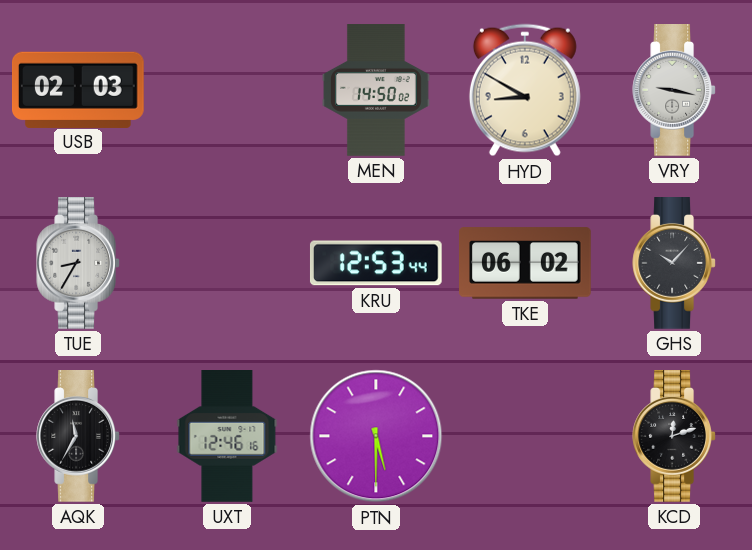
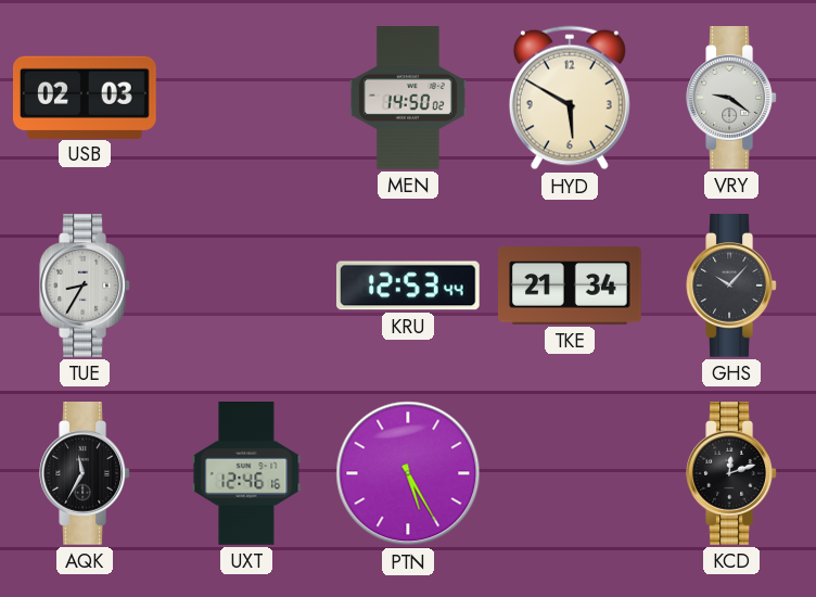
HYD: 8:50 -> 5:50
VRY: 9:17 -> 9:21
TKE: 06:02 -> 21:34
PTN: 5:30 -> 5:25
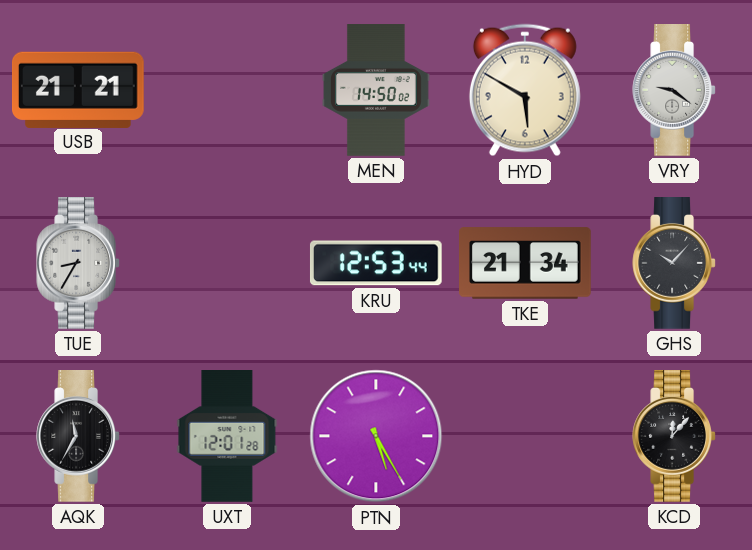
USB: 02:03 -> 21:21
UXT: 12:46 -> 12:01
KCD: 12:12 -> 12:07
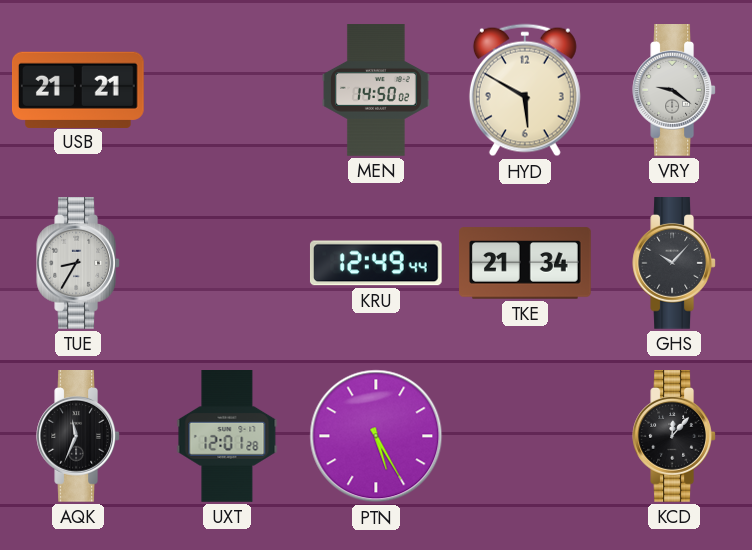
KRU: 12:53 -> 12:49
AQK: 11:35 -> 11:34
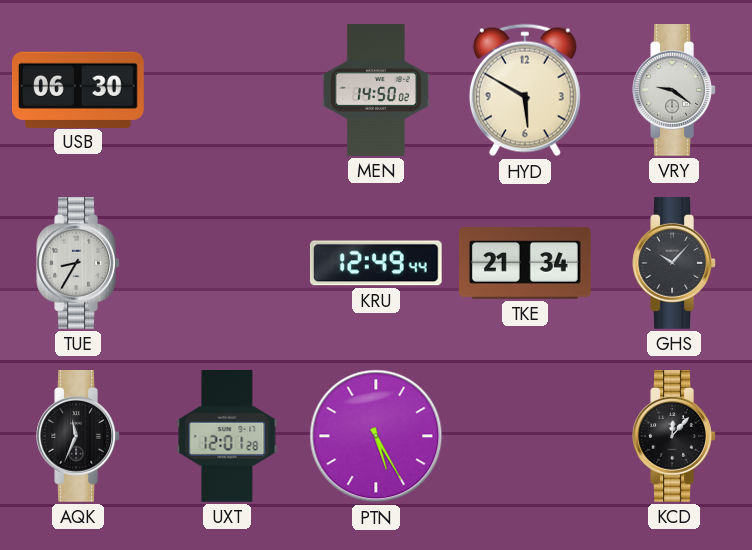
USB: 21:21 -> 06:30
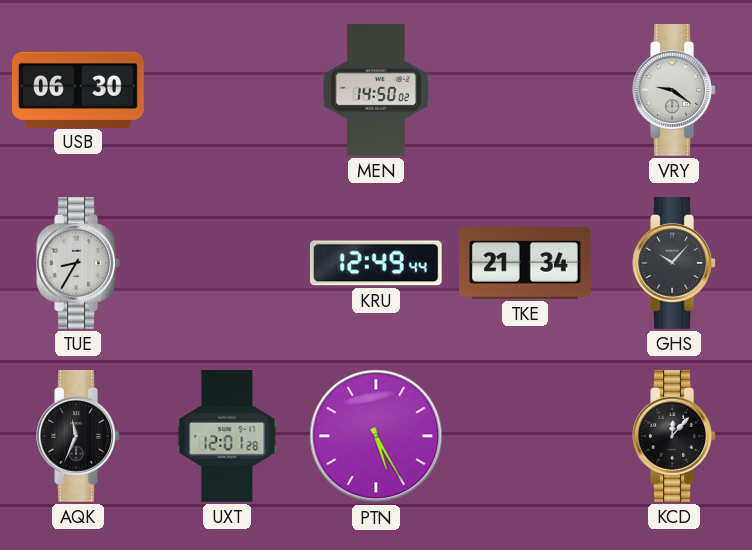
HYD: 5:50 -> none
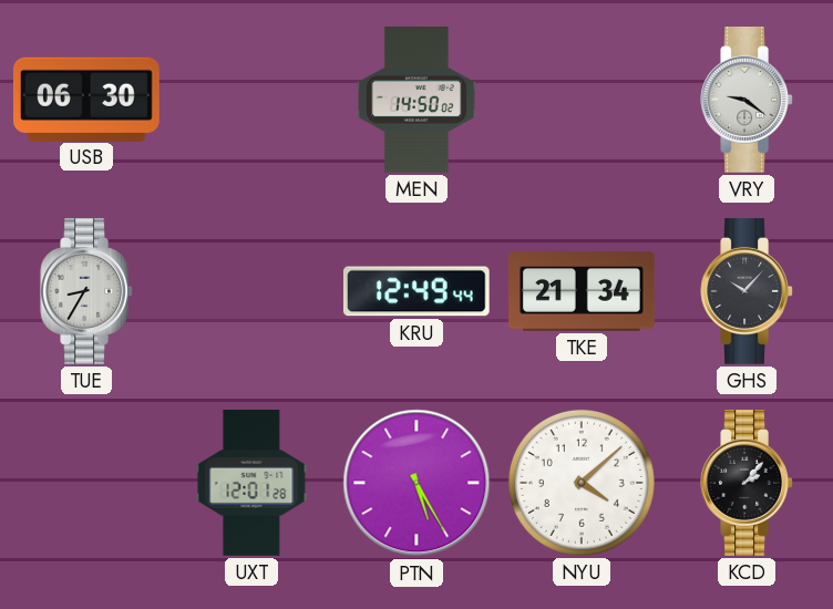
AQK: 11:34 -> none
NYU: none -> 4:08
KCD: 12:07 -> 2:07
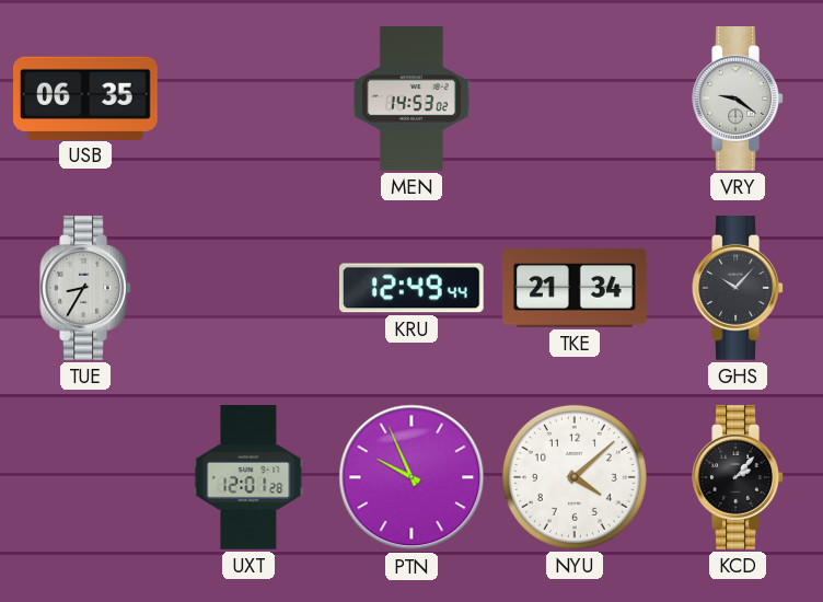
USB: 06:30 -> 06:35
MEN: 14:50 -> 14:53
PTN: 5:25 -> 9:56
